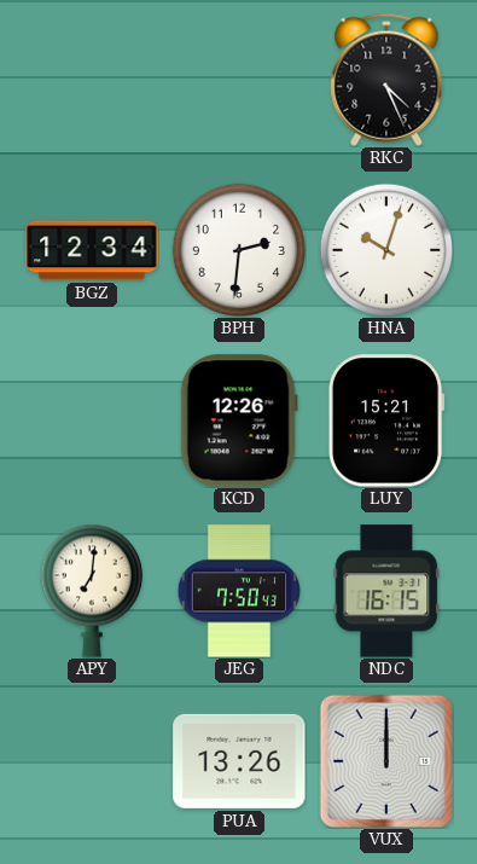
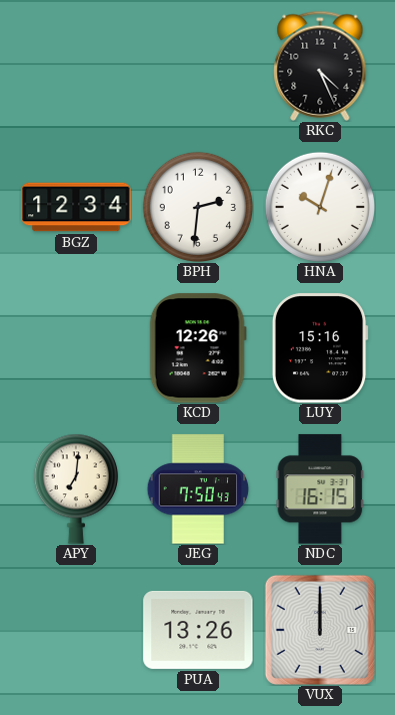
LUY: 15:21 -> 15:16
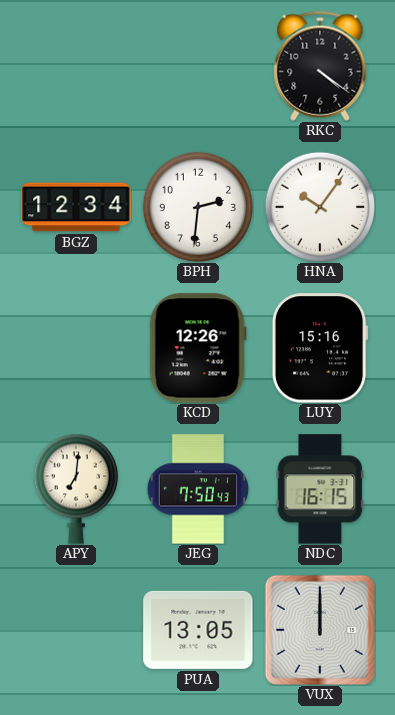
RKC: 4:26 -> 4:21
HNA: 10:03 -> 10:06
PUA: 13:26 -> 13:05
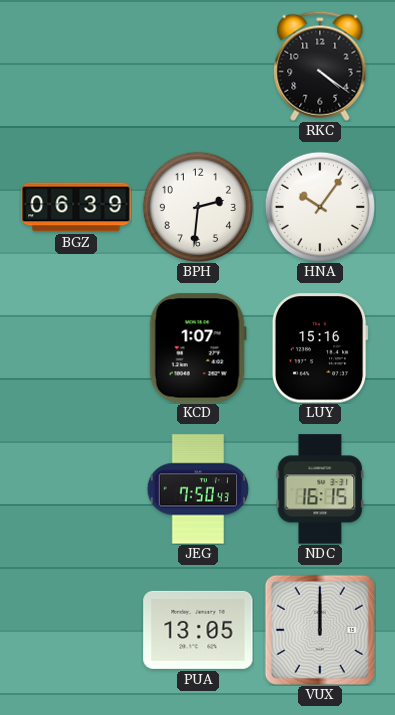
BGZ: 12:34 -> 06:39
KCD: 12:26 -> 1:07
APY: 7:01 -> none
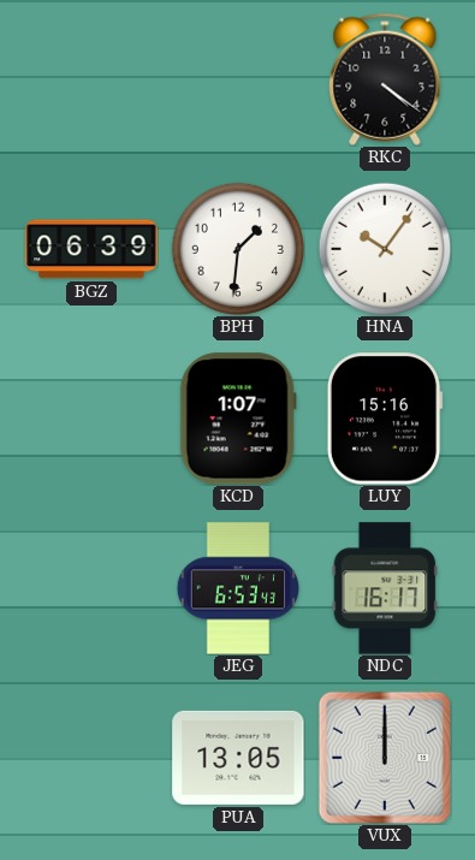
BPH: 2:31 -> 1:31
JEG: 7:50 -> 6:53
NDC: 16:15 -> 16:17
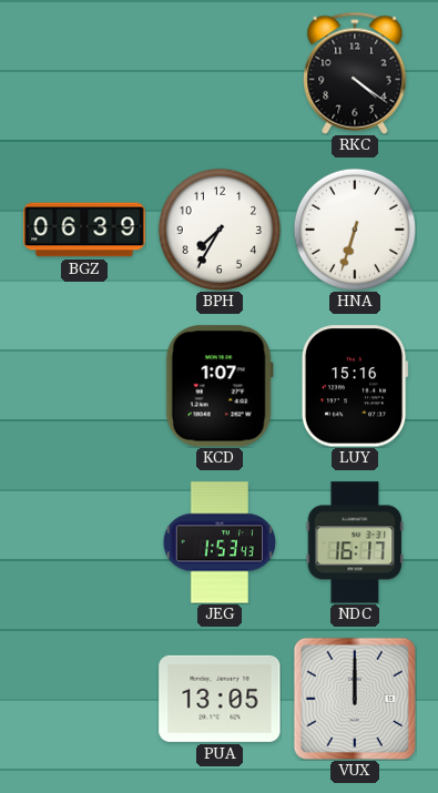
BPH: 1:31 -> 7:35
HNA: 10:06 -> 6:33
JEG: 6:53 -> 1:53
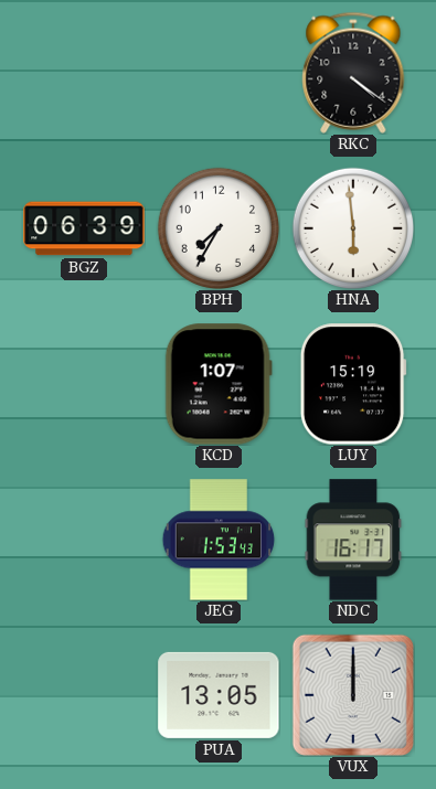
HNA: 6:33 -> 5:59
LUY: 15:16 -> 15:19
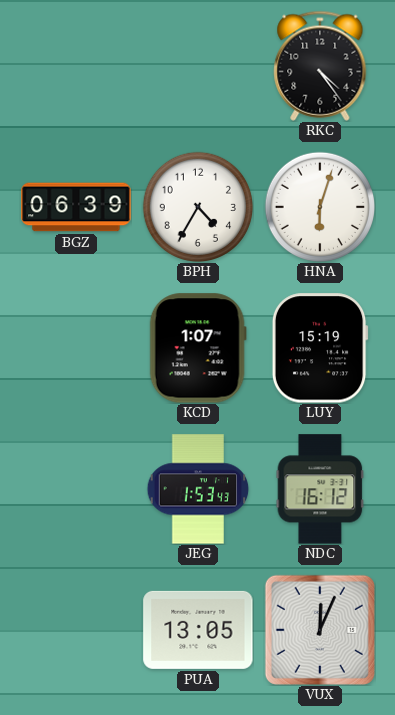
RKC: 4:21 -> 4:24
BPH: 7:35 -> 4:35
HNA: 5:59 -> 6:03
NDC: 16:17 -> 16:12
VUX: 12:00 -> 12:04
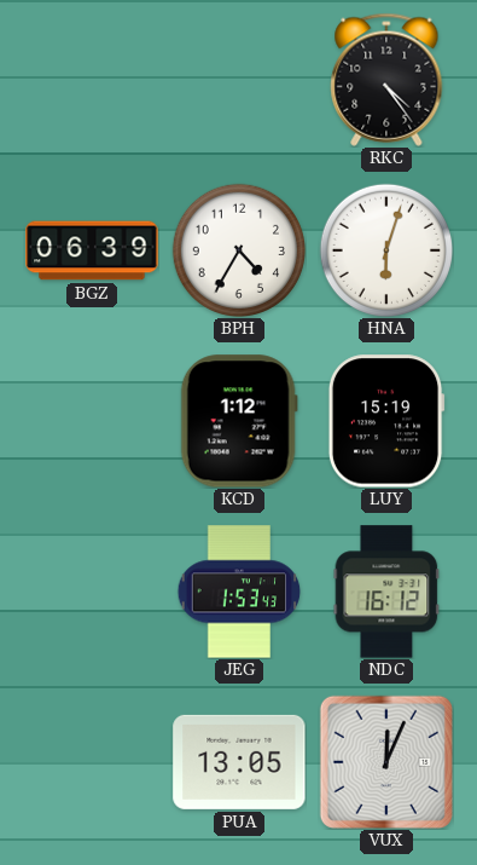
KCD: 1:07 -> 1:12
